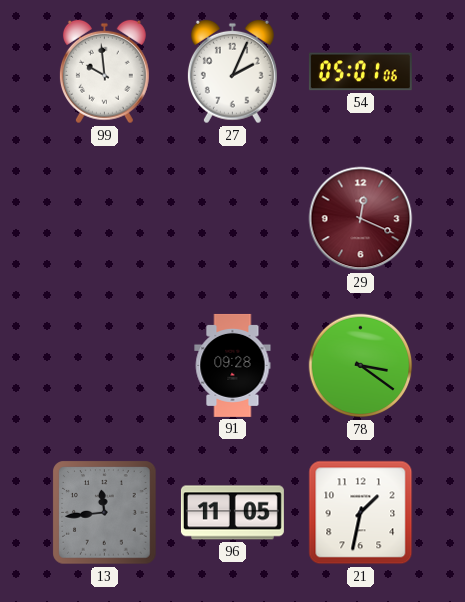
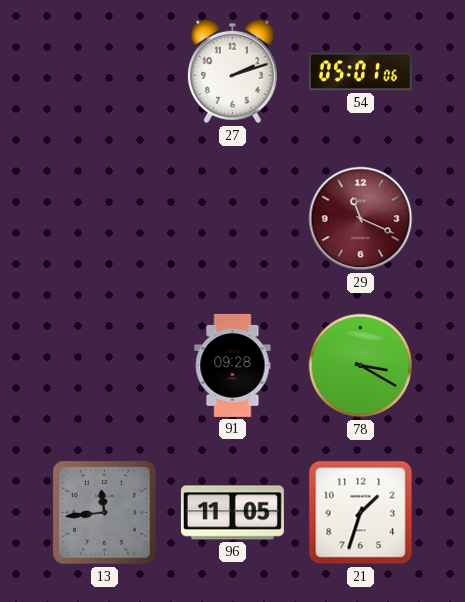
99: 9:59 -> none
27: 2:04 -> 2:12
29: 12:19 -> 11:19
78: 3:21 -> 3:20
21: 1:32 -> 1:33
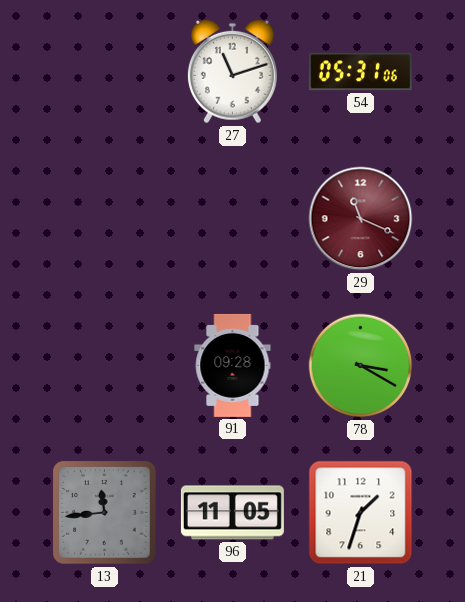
27: 2:12 -> 11:12
54: 05:01 -> 05:31
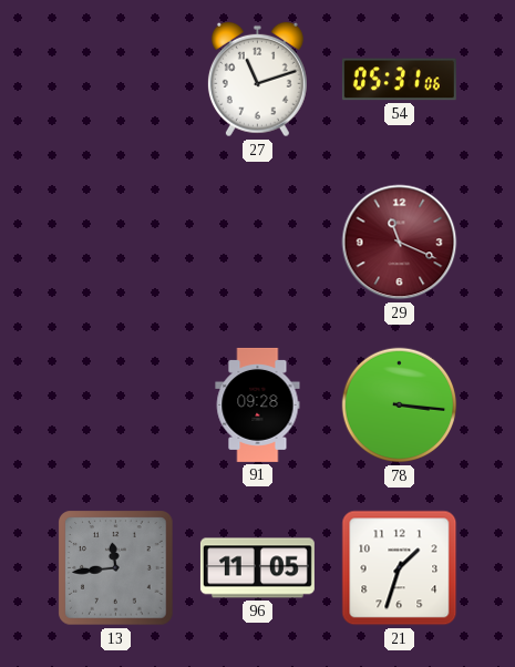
78: 3:20 -> 3:16
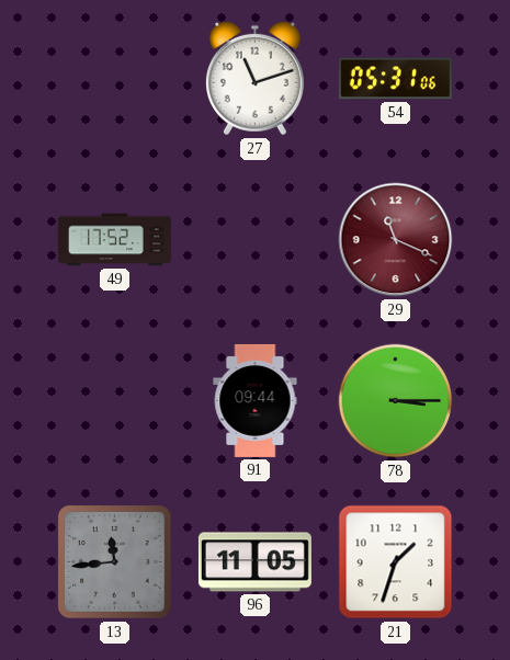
49: none -> 17:52
91: 09:28 -> 09:44
78: 3:16 -> 3:15
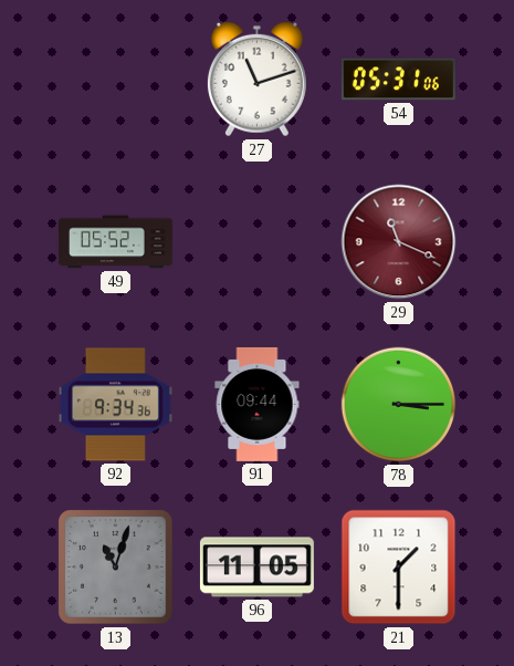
49: 17:52 -> 05:52
92: none -> 9:34
13: 11:44 -> 11:03
21: 1:33 -> 1:30
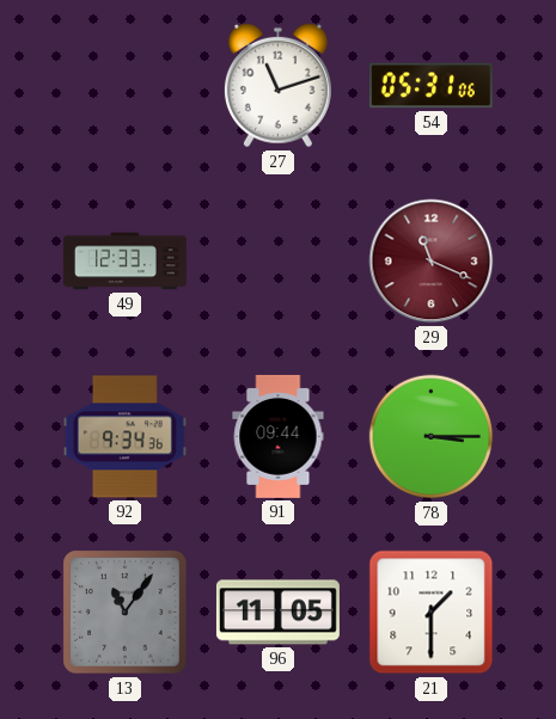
49: 05:52 -> 12:33
13: 11:03 -> 11:06
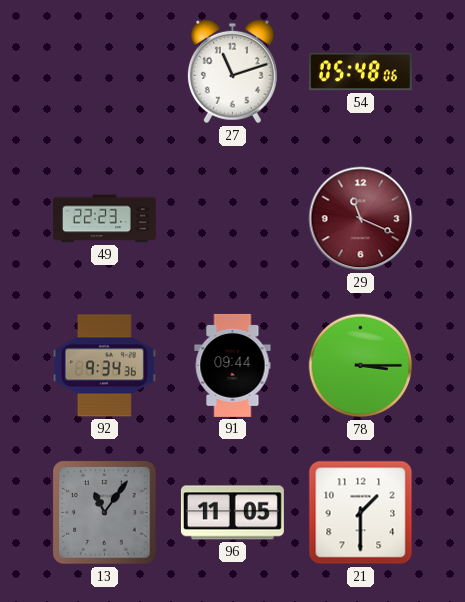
54: 05:31 -> 05:48
49: 12:33 -> 22:23
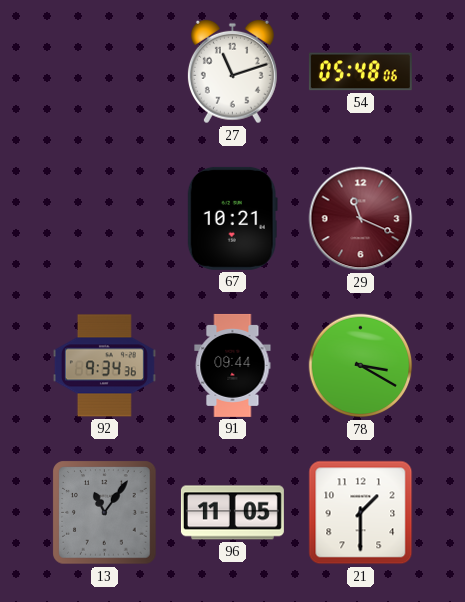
49: 22:23 -> none
67: none -> 10:21
78: 3:15 -> 3:20
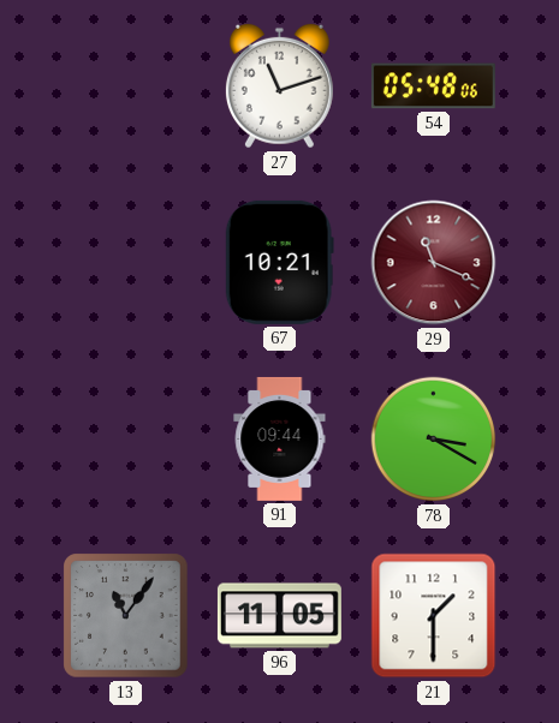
92: 9:34 -> none
